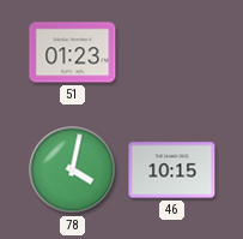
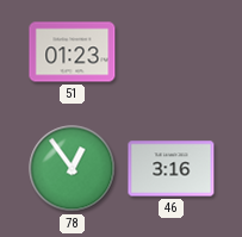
78: 4:02 -> 12:54
46: 10:15 -> 3:16
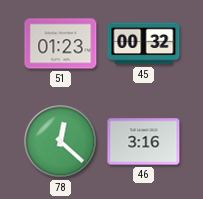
45: none -> 00:32
78: 12:54 -> 12:22
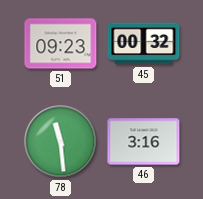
51: 01:23 -> 09:23
78: 12:22 -> 11:29
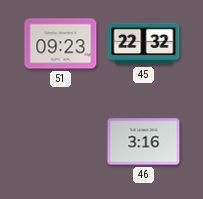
45: 00:32 -> 22:32
78: 11:29 -> none
